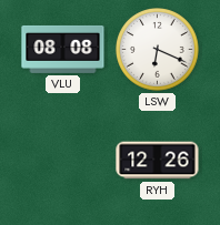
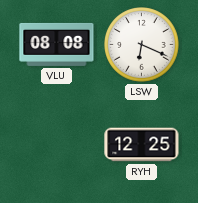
RYH: 12:26 -> 12:25
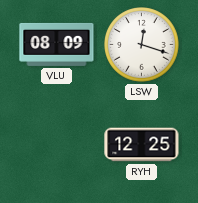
VLU: 08:08 -> 08:09
LSW: 6:19 -> 12:18
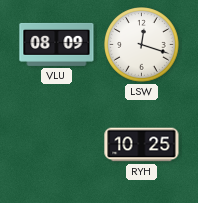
RYH: 12:25 -> 10:25
